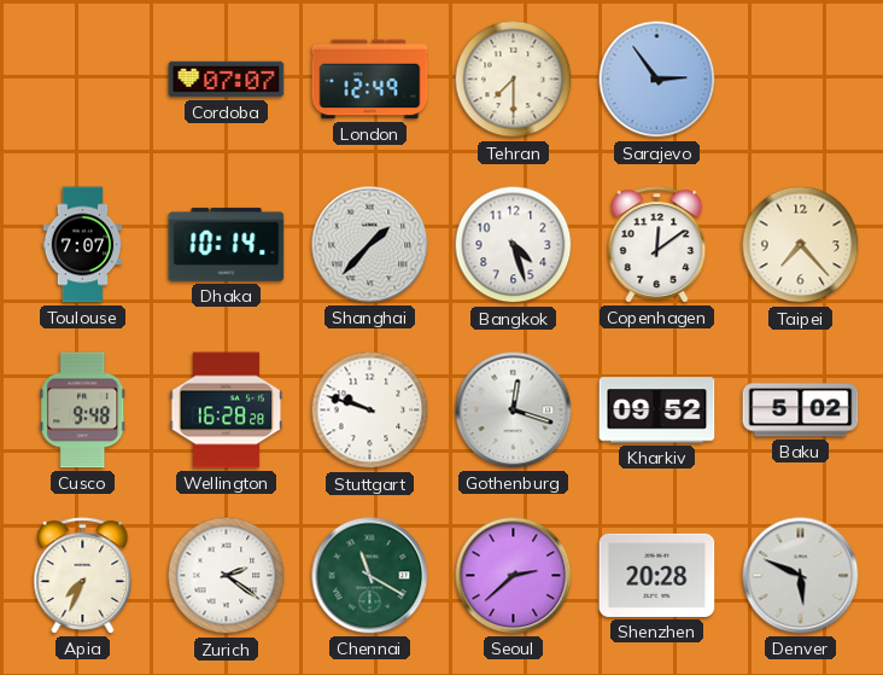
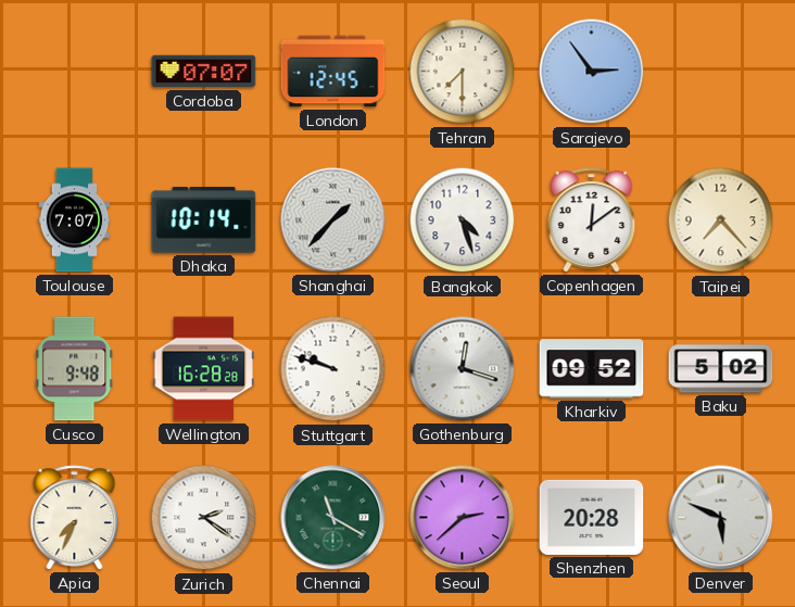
London: 12:49 -> 12:45
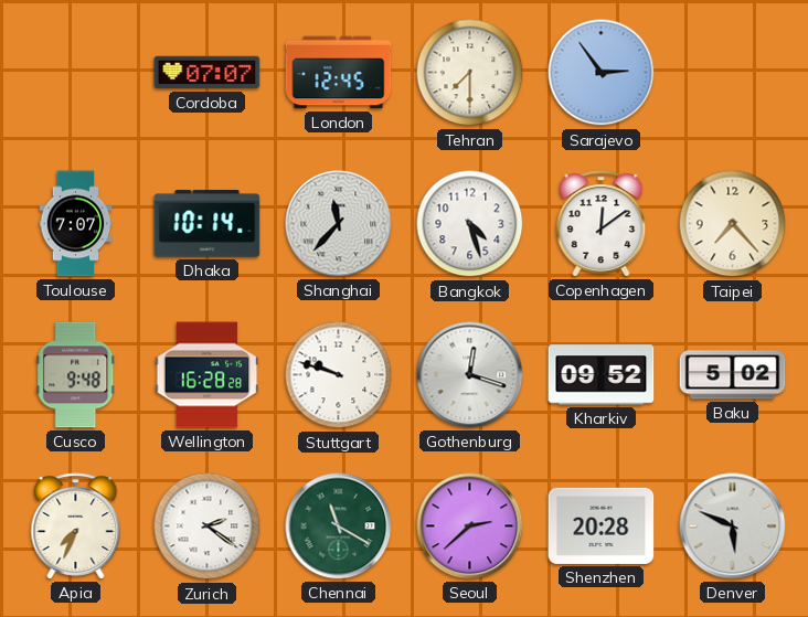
Shanghai: 1:37 -> 11:37
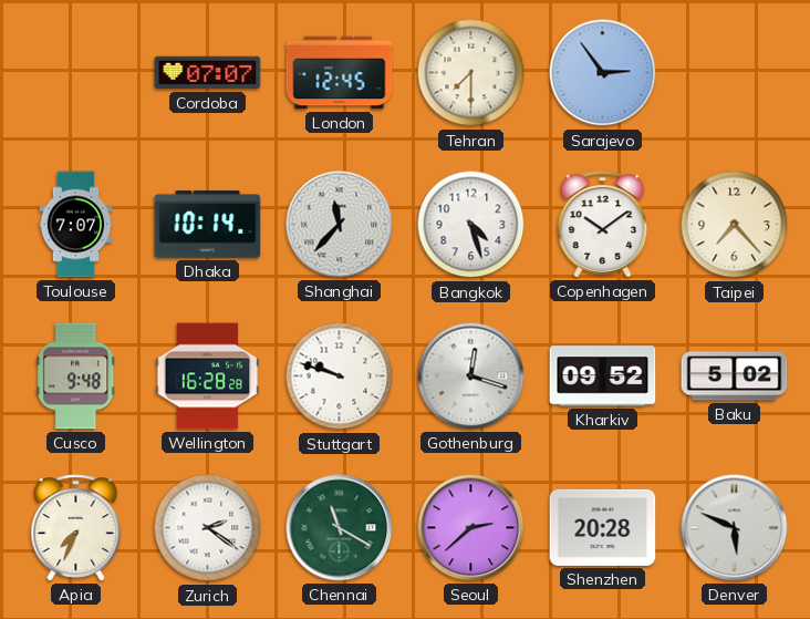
Copenhagen: 12:09 -> 10:09
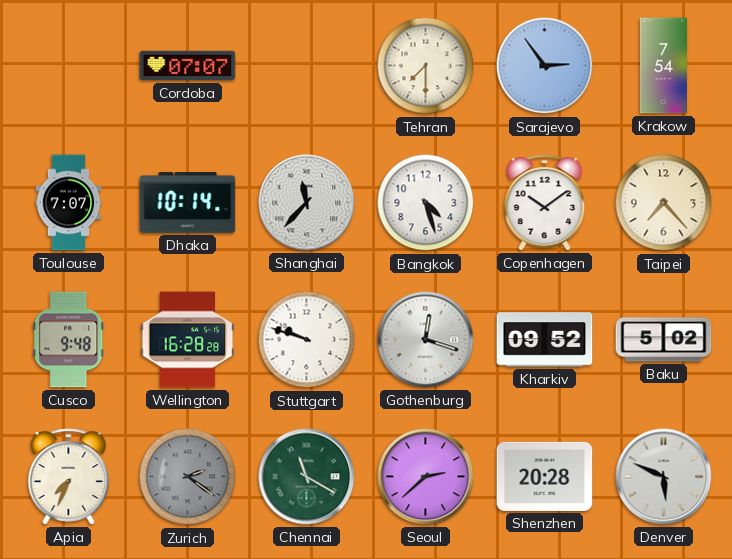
London: 12:45 -> none
Krakow: none -> 7:54
Zurich dial: white -> grey
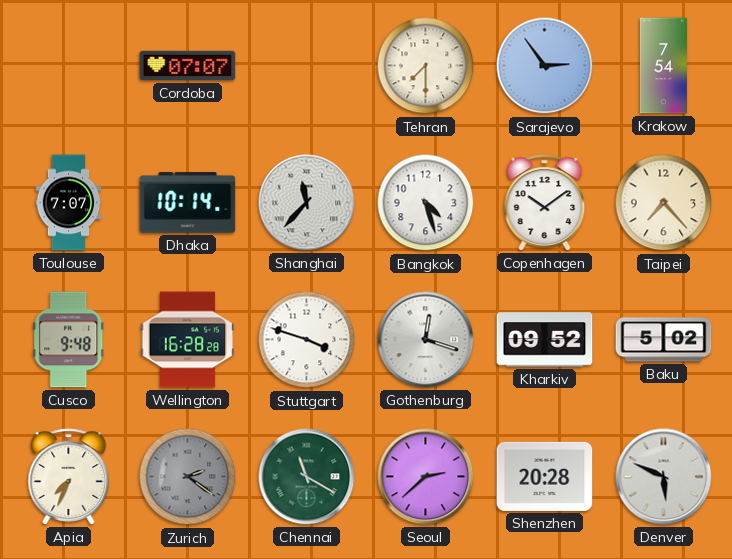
Stuttgart: 9:48 -> 3:48
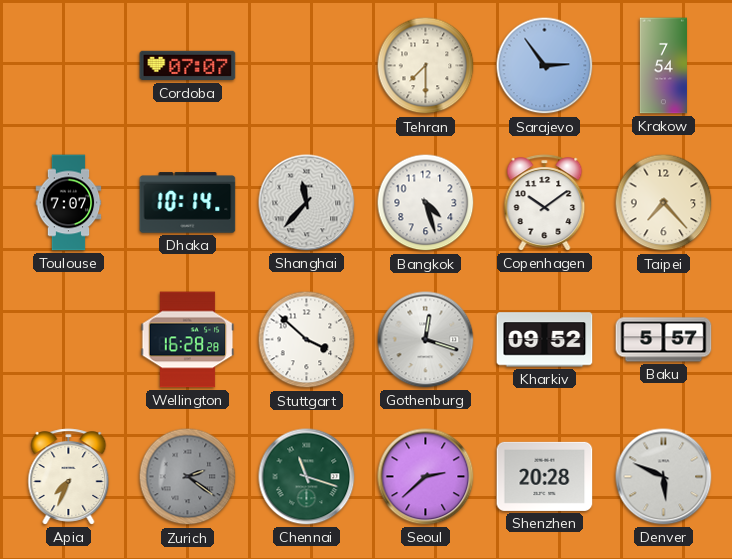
Cusco: 9:48 -> none
Stuttgart: 3:48 -> 3:52
Baku: 5:02 -> 5:57
Chennai: 11:20 -> 11:18
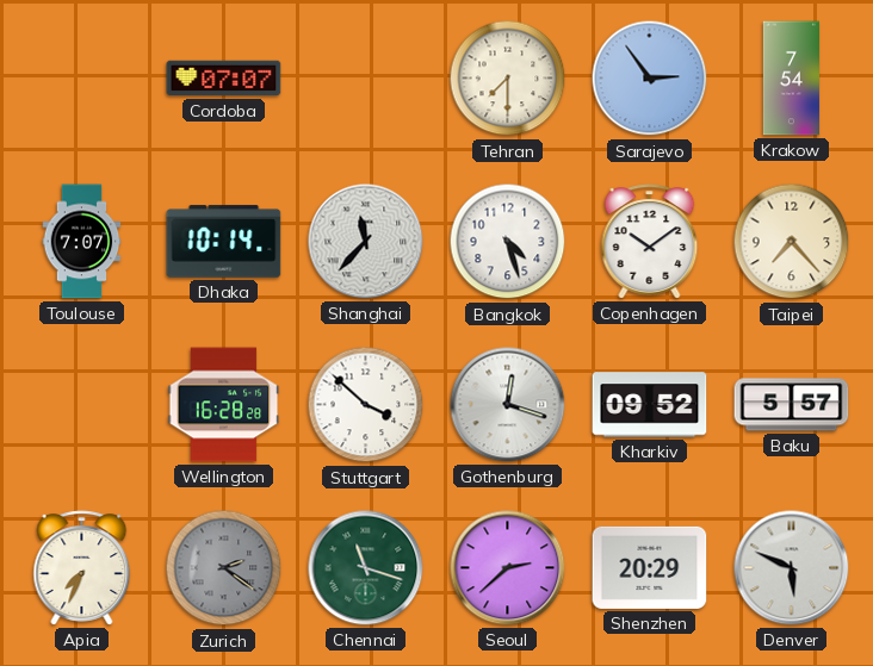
Shenzhen: 20:28 -> 20:29
